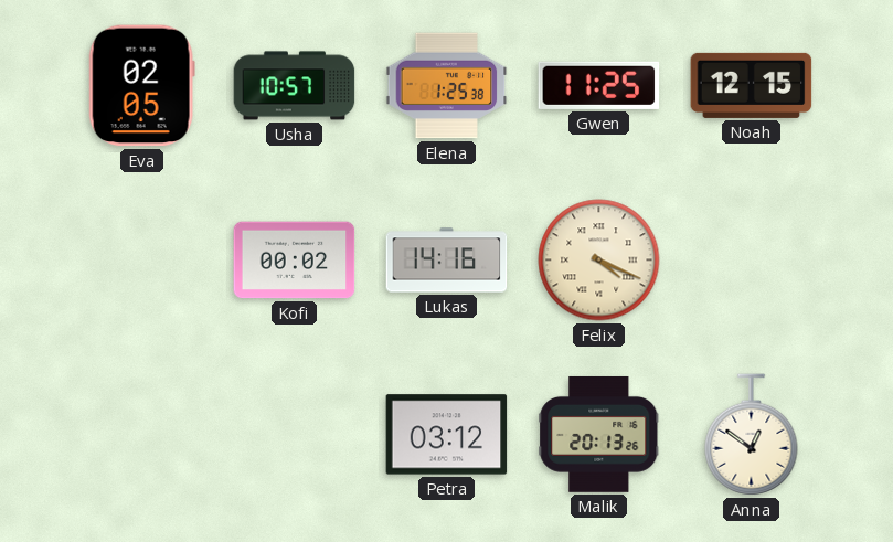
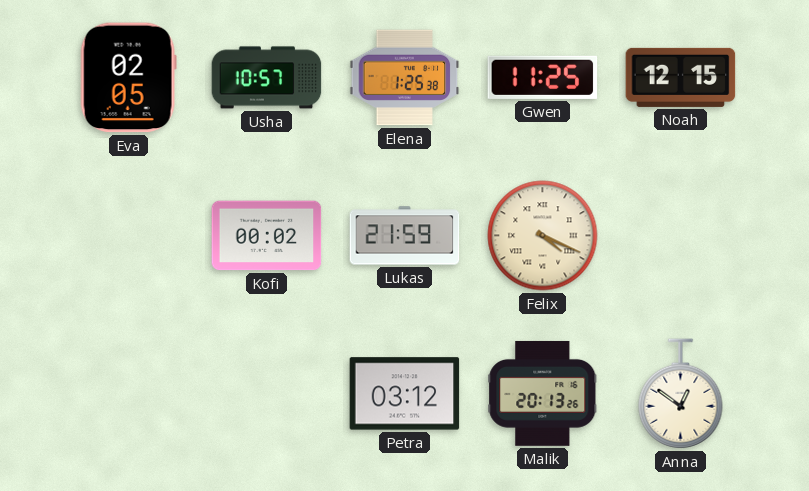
Lukas: 14:16 -> 21:59
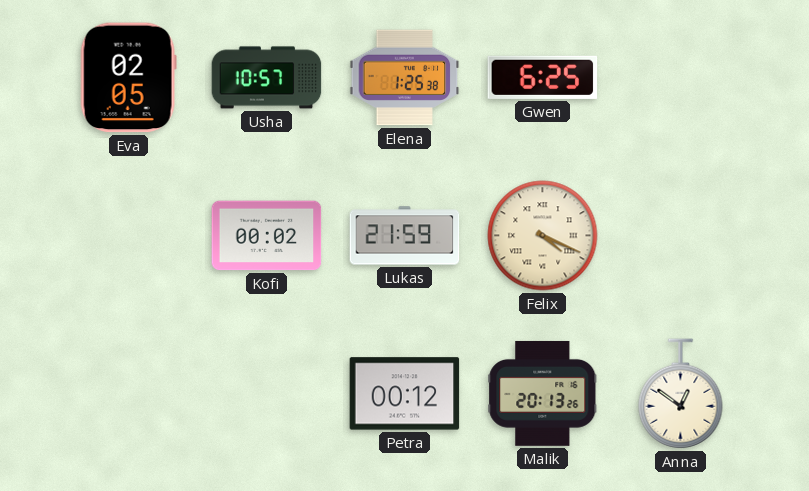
Gwen: 11:25 -> 6:25
Noah: 12:15 -> none
Petra: 03:12 -> 00:12
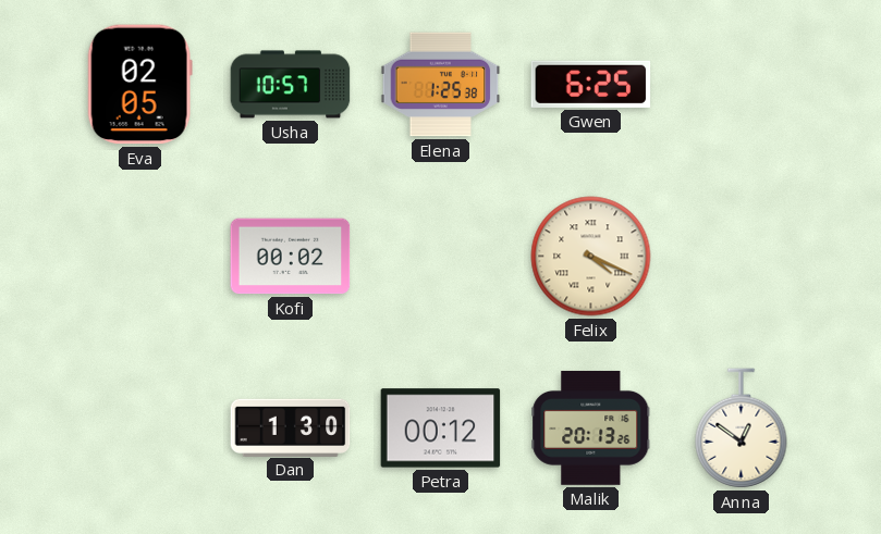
Lukas: 21:59 -> none
Dan: none -> 1:30
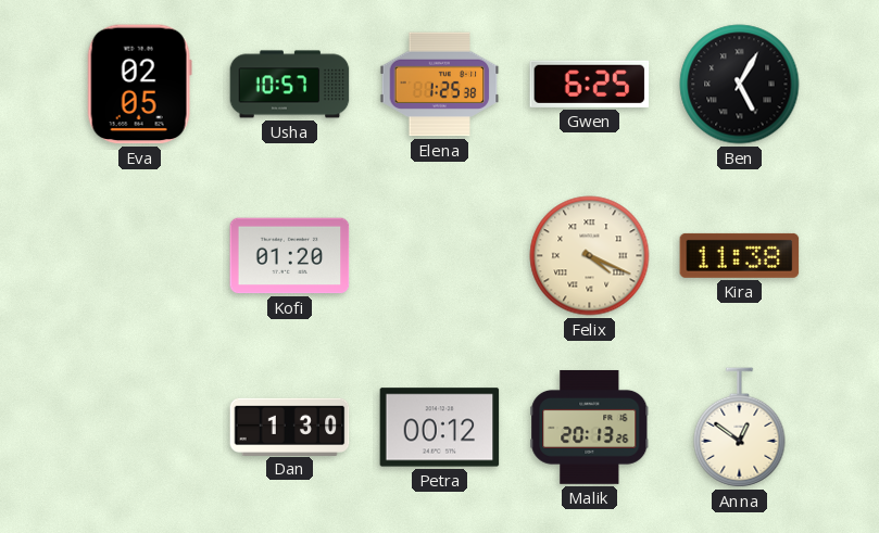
Ben: none -> 5:05
Kofi: 00:02 -> 01:20
Kira: none -> 11:38
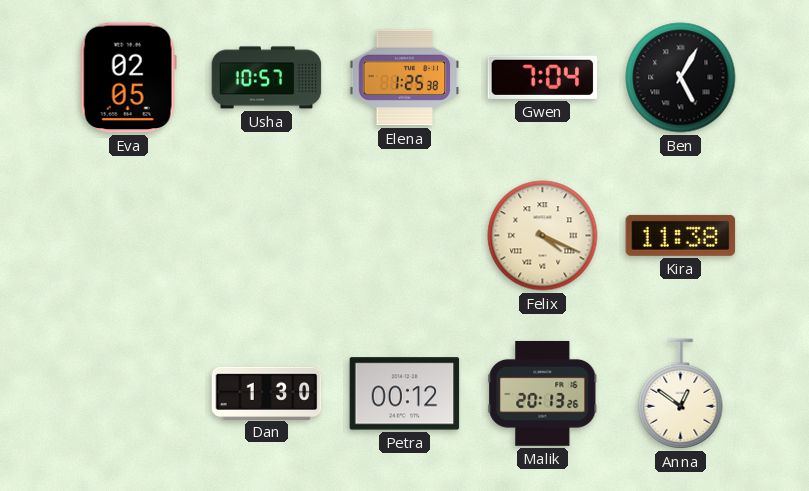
Gwen: 6:25 -> 7:04
Kofi: 01:20 -> none
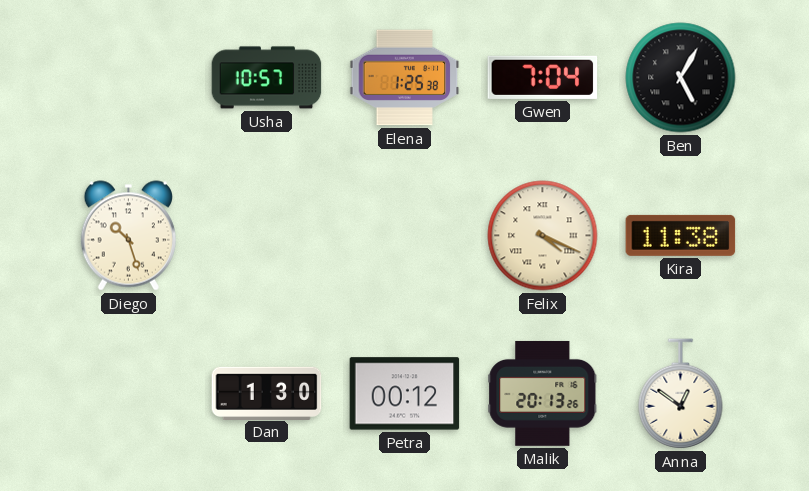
Eva: 02:05 -> none
Diego: none -> 10:27
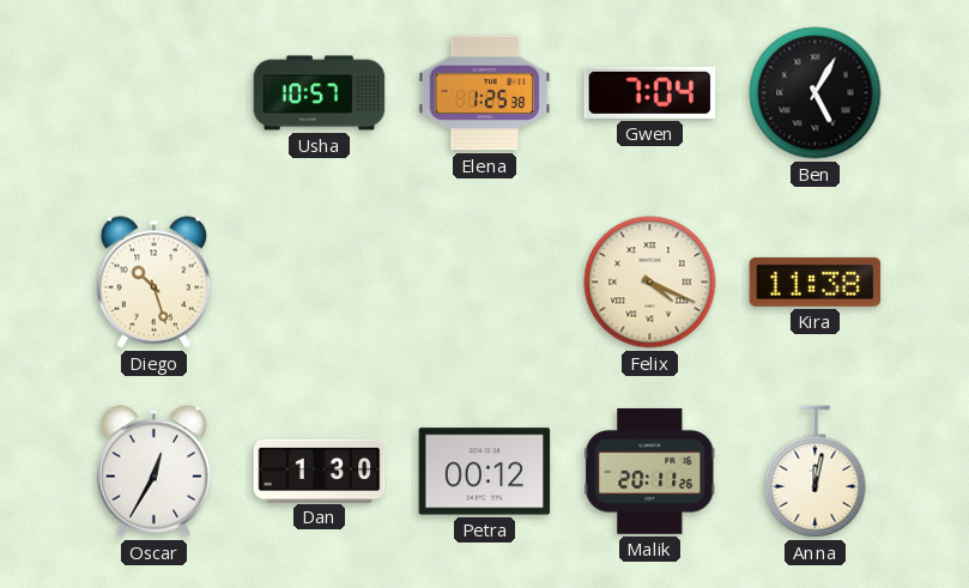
Oscar: none -> 12:35
Malik: 20:13 -> 20:11
Anna: 12:51 -> 12:02
